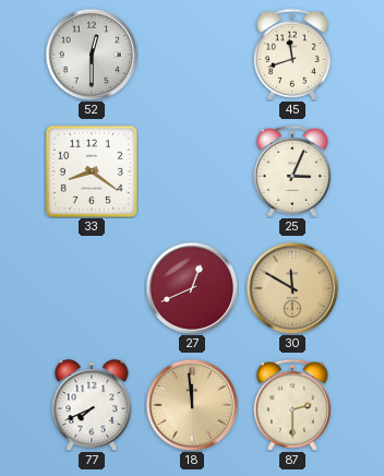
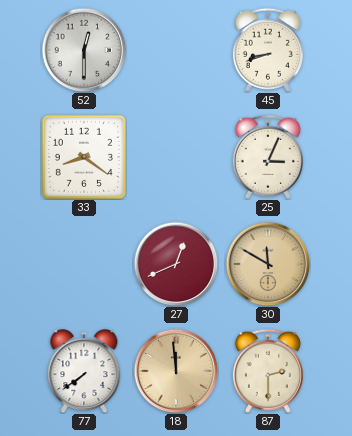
45: 11:42 -> 8:42
77: 7:41 -> 7:39
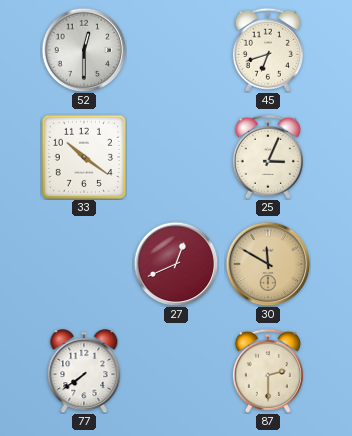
45: 8:42 -> 6:42
33: 8:21 -> 10:21
18: 11:59 -> none
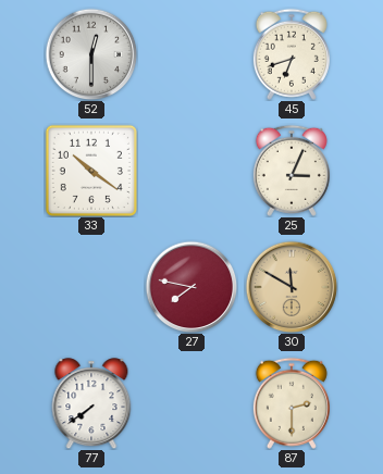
27: 12:41 -> 7:47
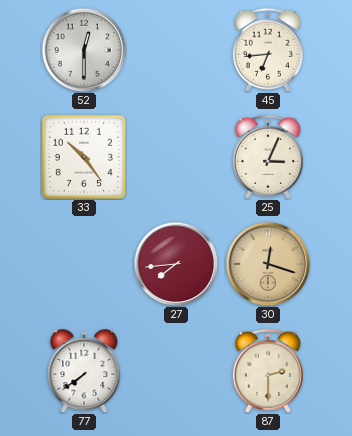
45: 6:42 -> 6:44
33: 10:21 -> 10:24
27: 7:47 -> 7:44
30: 11:50 -> 12:18
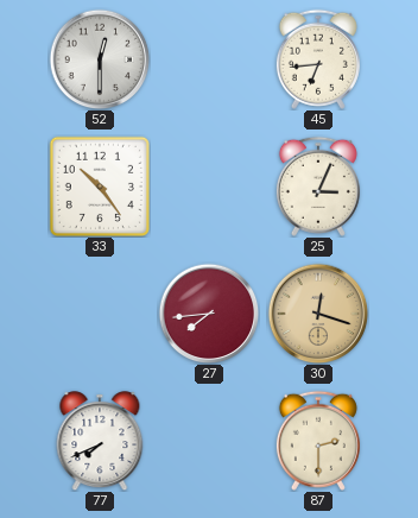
77: 7:39 -> 7:41
